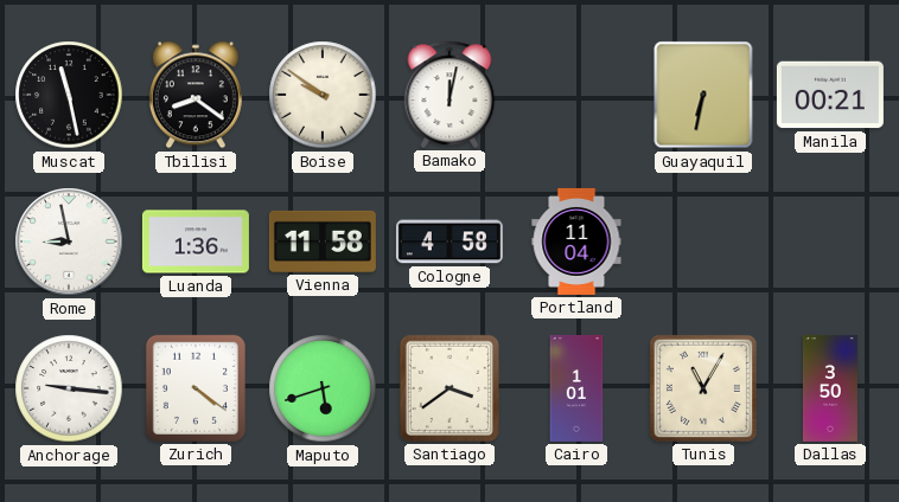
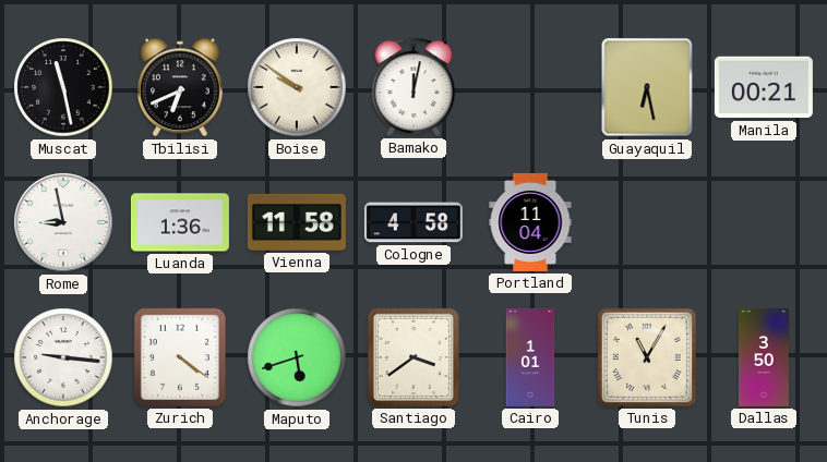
Tbilisi: 8:21 -> 6:41
Guayaquil: 6:32 -> 6:28
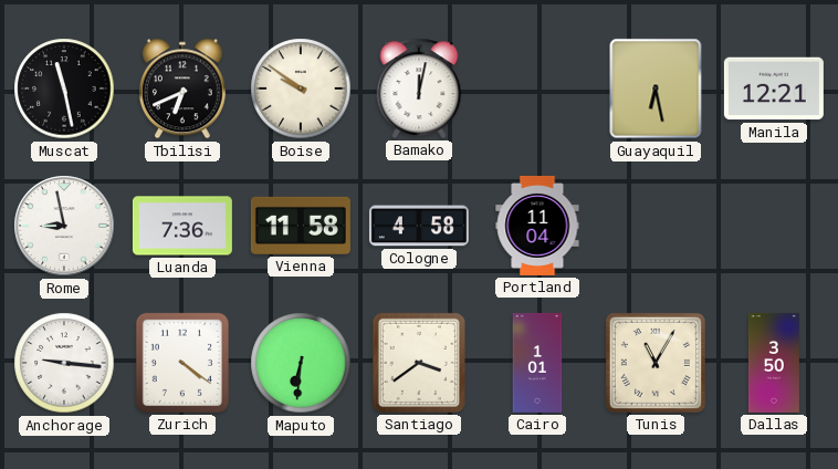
Manila: 00:21 -> 12:21
Luanda: 1:36 -> 7:36
Maputo: 5:42 -> 6:31
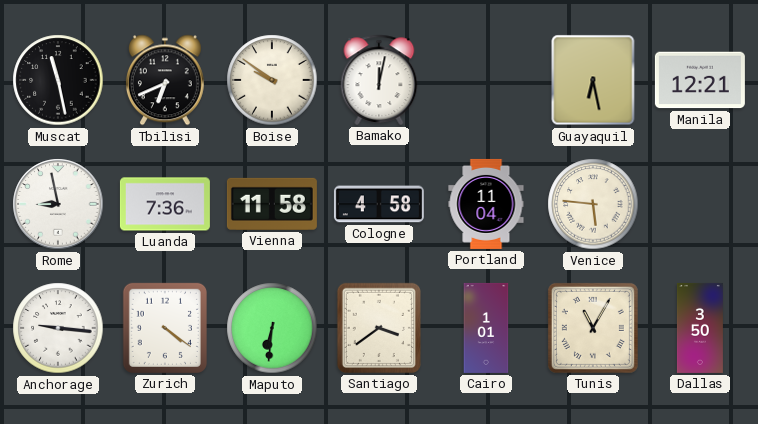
Venice: none -> 5:46
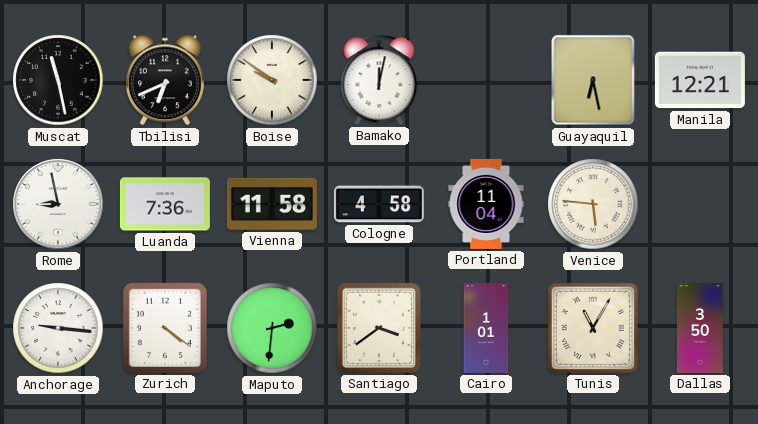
Maputo: 6:31 -> 2:31
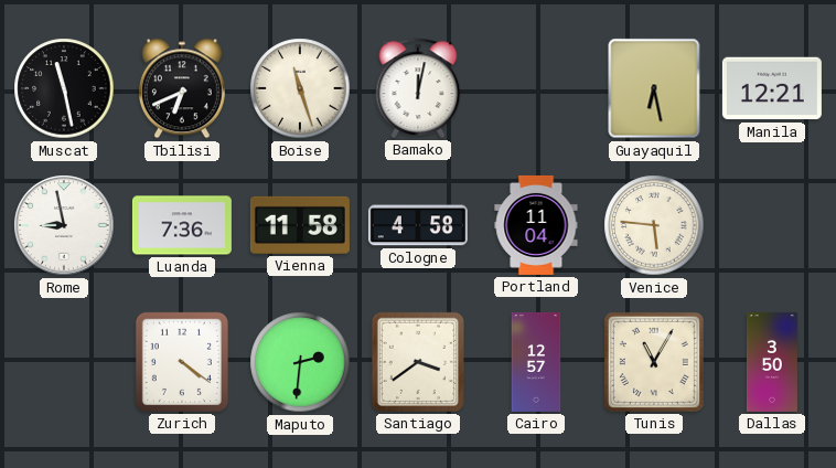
Boise: 9:51 -> 11:27
Anchorage: 9:16 -> none
Cairo: 1:01 -> 12:57
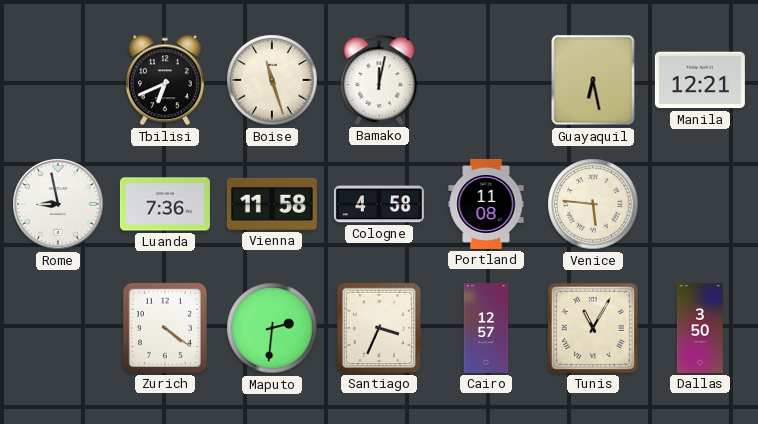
Muscat: 11:28 -> none
Portland: 11:04 -> 11:08
Santiago: 3:39 -> 3:34
